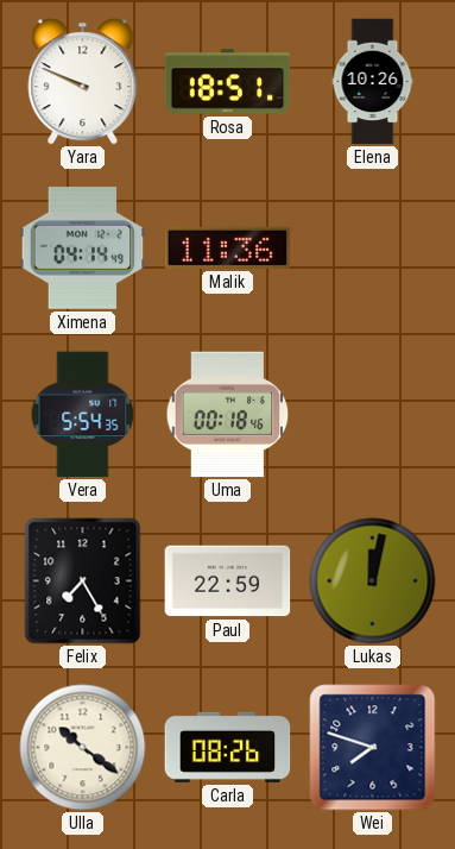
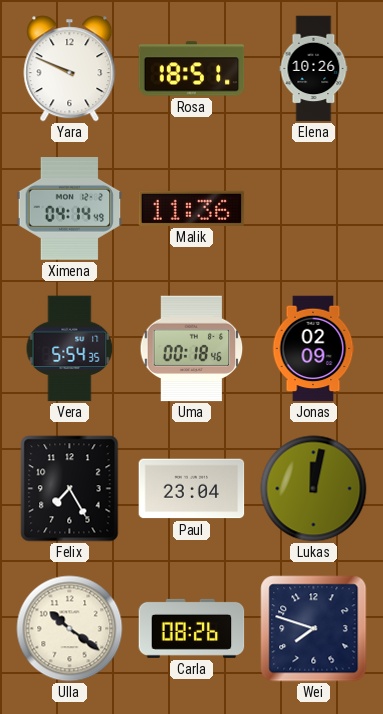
Jonas: none -> 02:09
Paul: 22:59 -> 23:04
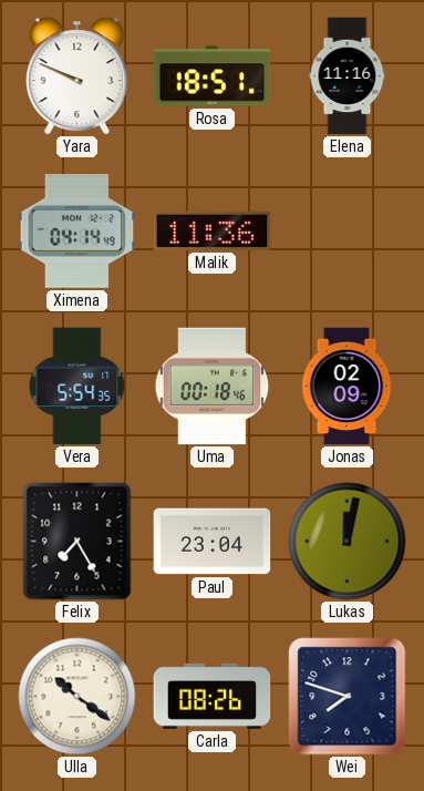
Elena: 10:26 -> 11:16
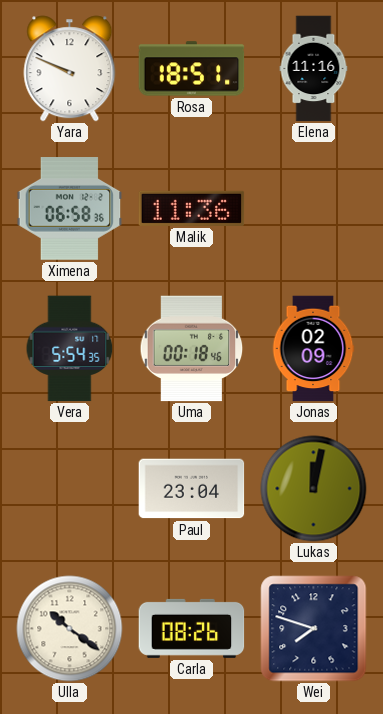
Ximena: 04:14 -> 06:58
Felix: 7:25 -> none
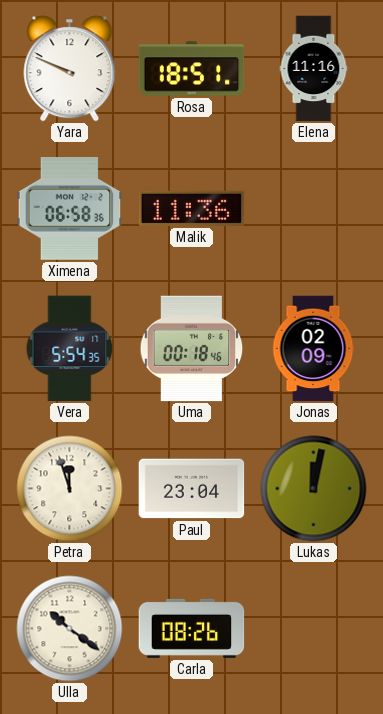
Petra: none -> 11:57
Wei: 7:48 -> none
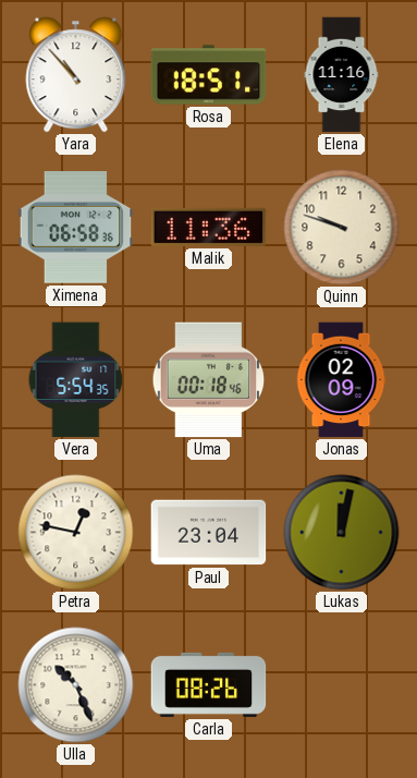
Yara: 9:49 -> 10:53
Quinn: none -> 9:48
Petra: 11:57 -> 12:47
Ulla: 10:21 -> 10:26
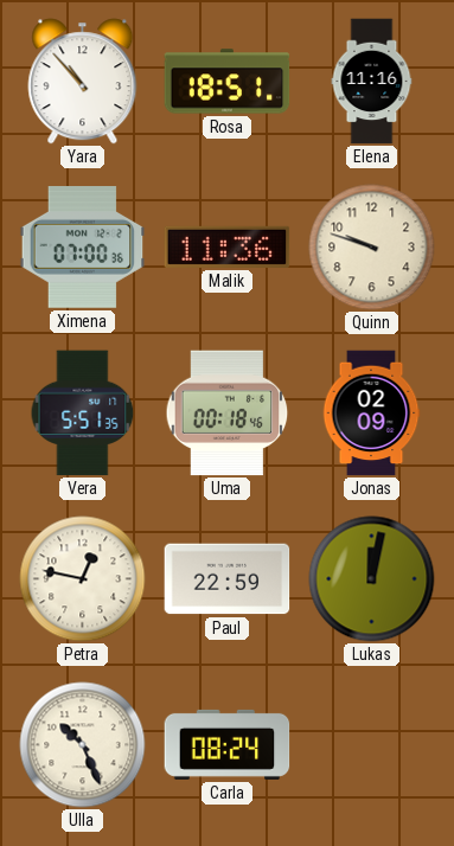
Ximena: 06:58 -> 07:00
Vera: 5:54 -> 5:51
Paul: 23:04 -> 22:59
Carla: 08:26 -> 08:24
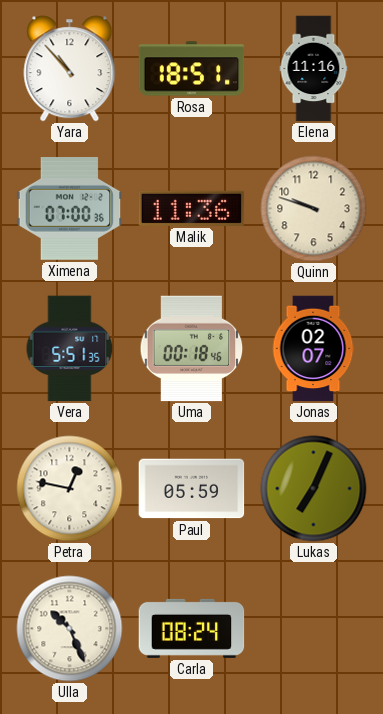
Jonas: 02:09 -> 02:07
Paul: 22:59 -> 05:59
Lukas: 12:02 -> 7:04
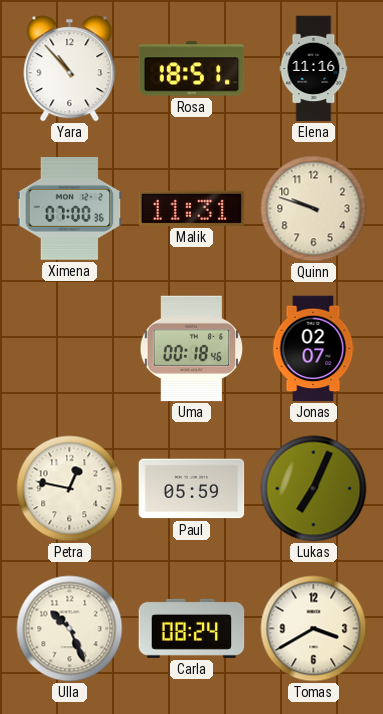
Malik: 11:36 -> 11:31
Vera: 5:51 -> none
Tomas: none -> 3:40
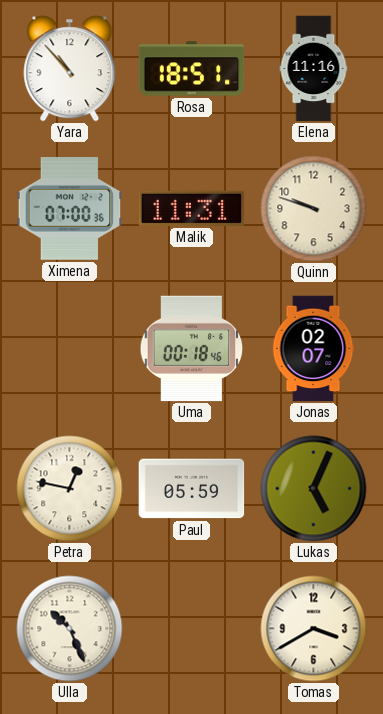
Lukas: 7:04 -> 5:04
Carla: 08:24 -> none
